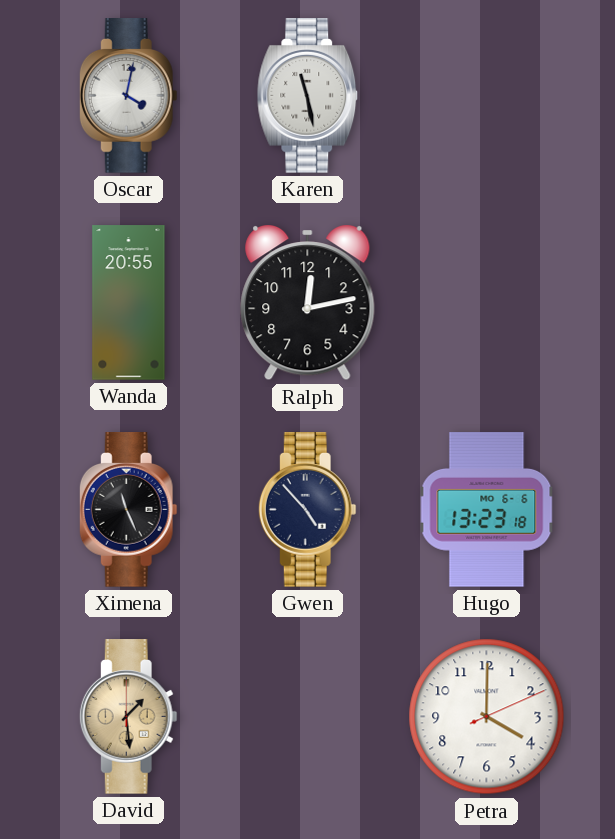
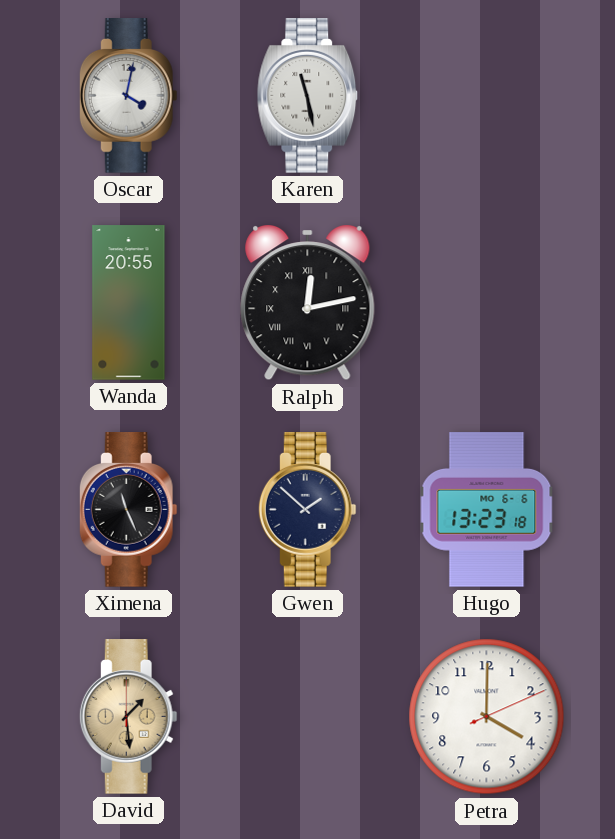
Ralph numerals: Arabic -> Roman
Gwen: 4:53 -> 1:52
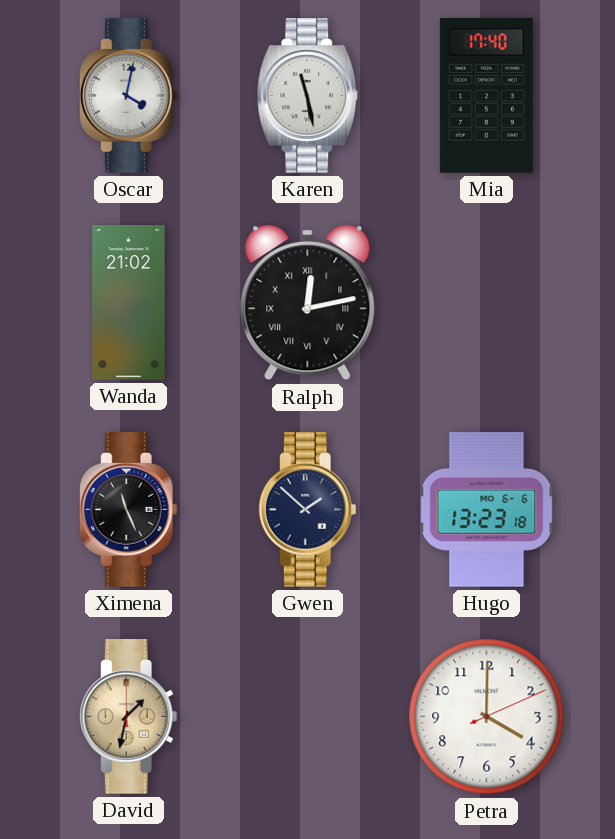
Mia: none -> 17:40
Wanda: 20:55 -> 21:02
David: 1:29 -> 1:32
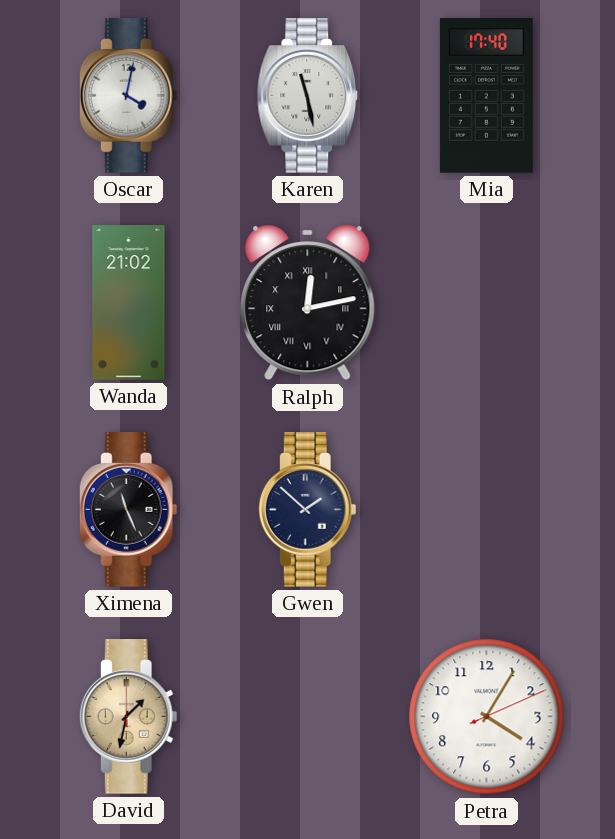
Hugo: 13:23 -> none
Petra: 4:00 -> 4:05
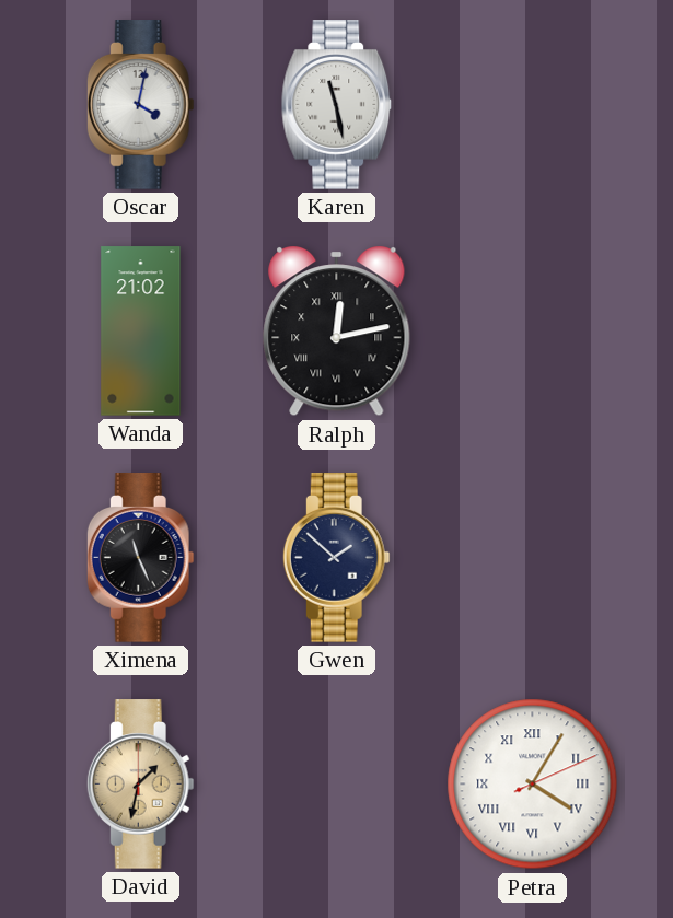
Mia: 17:40 -> none
Petra numerals: Arabic -> Roman
